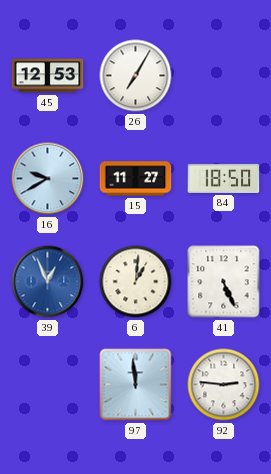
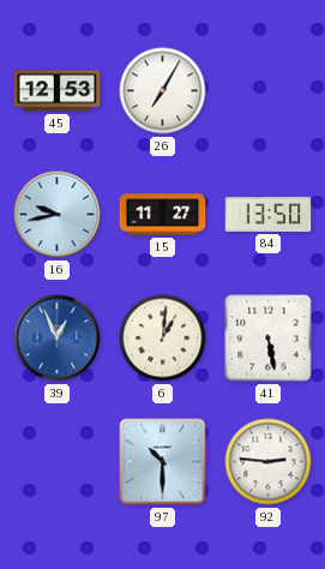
16: 9:40 -> 9:43
84: 18:50 -> 13:50
41: 5:26 -> 5:28
97: 11:59 -> 10:30
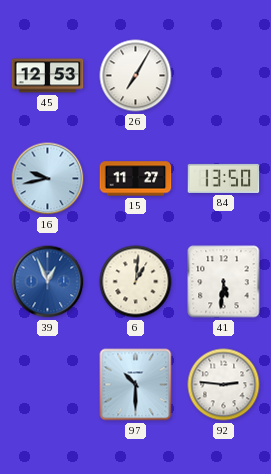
41: 5:28 -> 5:31
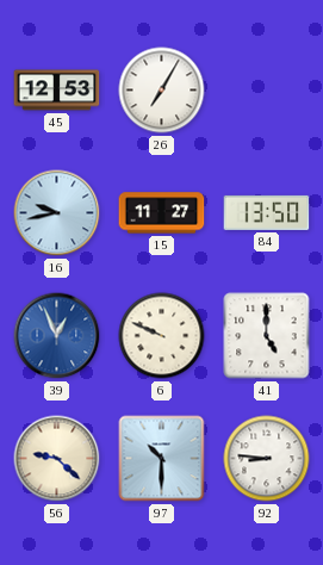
6: 1:01 -> 9:49
41: 5:31 -> 5:00
56: none -> 9:22
92: 2:46 -> 8:46
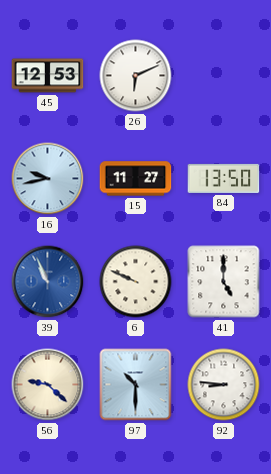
26: 7:05 -> 6:11
39: 12:56 -> 10:56
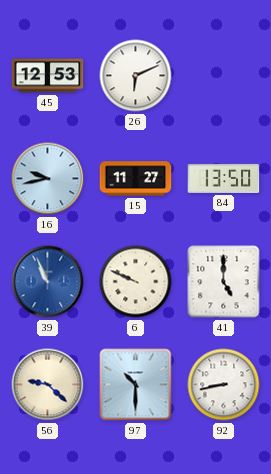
92: 8:46 -> 8:43
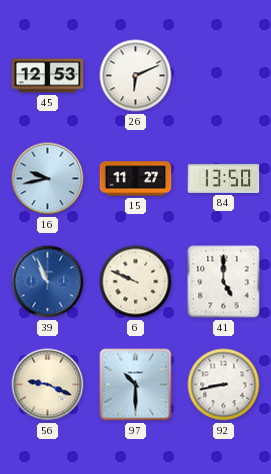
56: 9:22 -> 9:19
